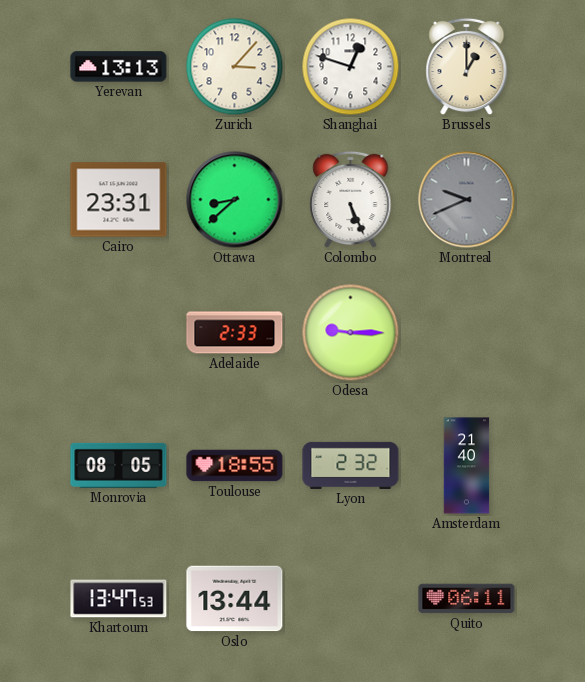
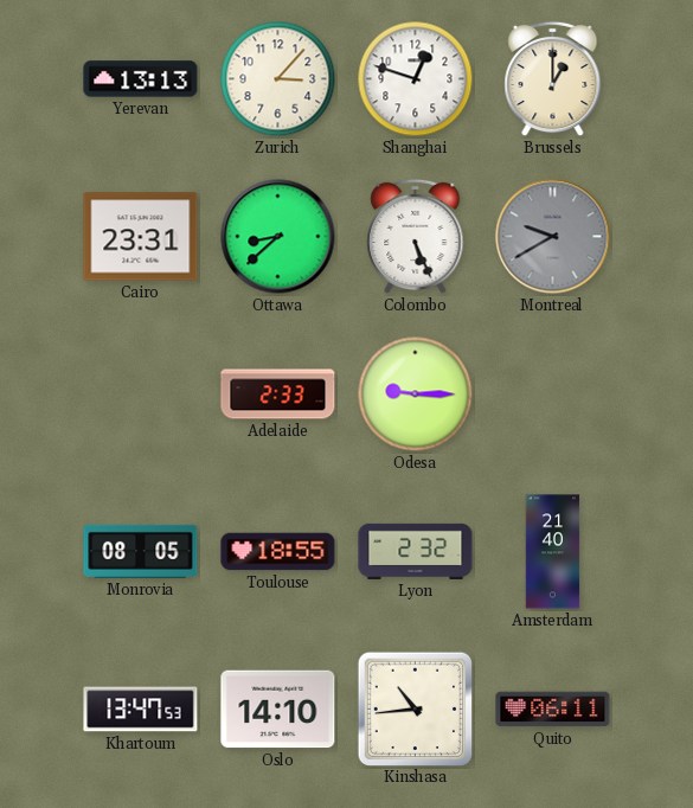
Montreal: 9:41 -> 9:40
Oslo: 13:44 -> 14:10
Kinshasa: none -> 10:44
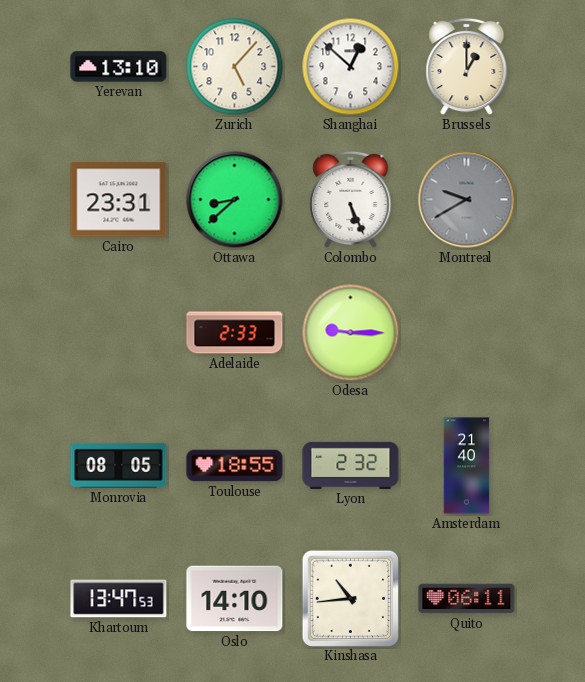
Yerevan: 13:13 -> 13:10
Zurich: 3:07 -> 5:07
Shanghai: 12:48 -> 12:52
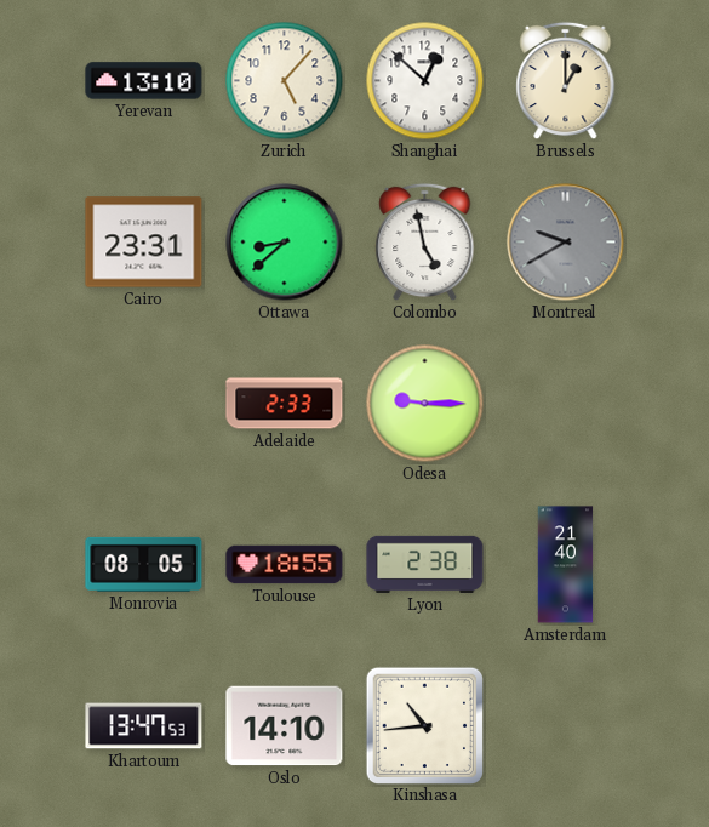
Colombo: 5:26 -> 4:58
Lyon: 2:32 -> 2:38
Quito: 06:11 -> none
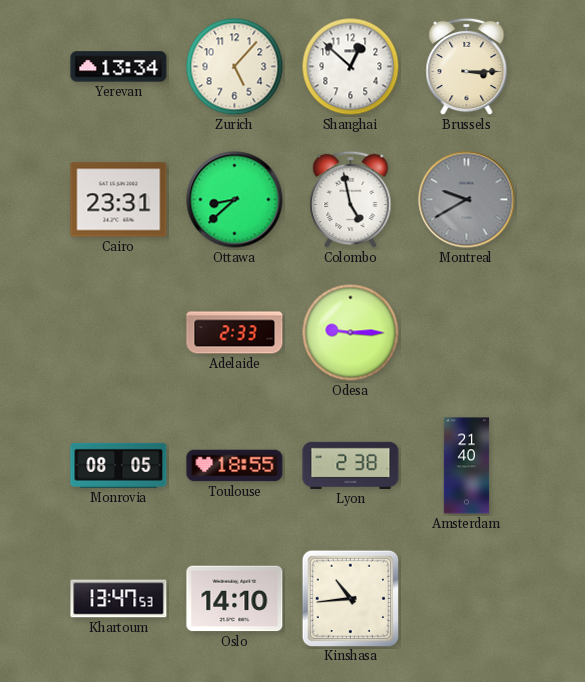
Yerevan: 13:10 -> 13:34
Brussels: 1:00 -> 3:15
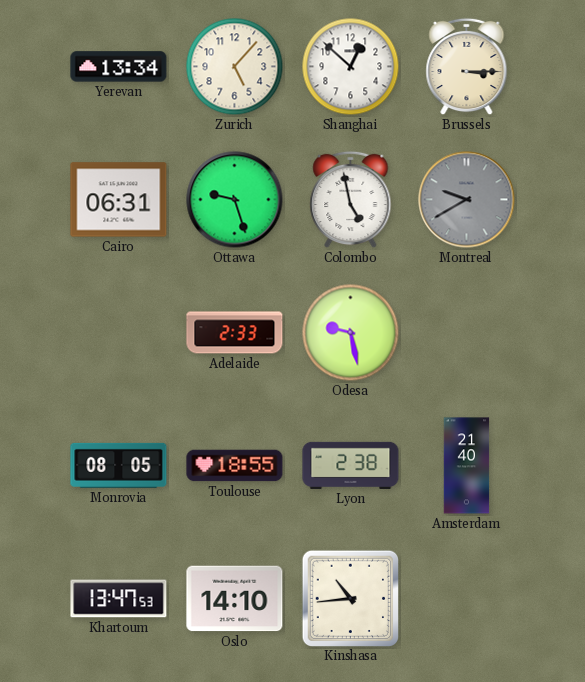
Cairo: 23:31 -> 06:31
Ottawa: 8:38 -> 9:27
Odesa: 9:15 -> 9:28
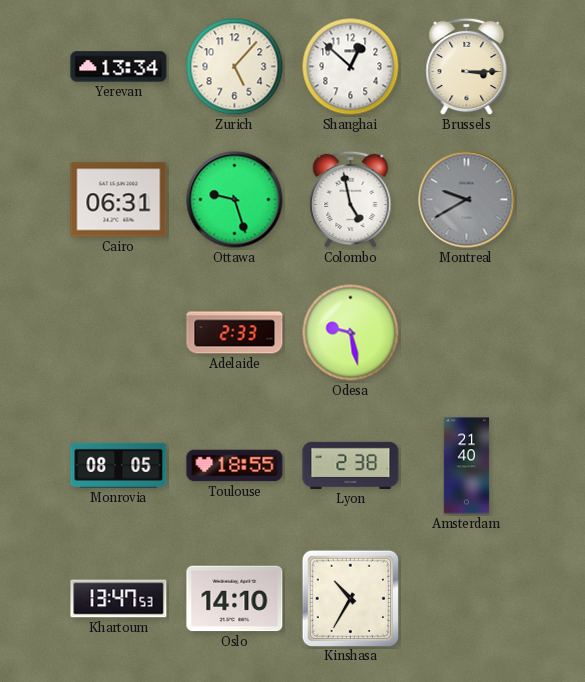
Kinshasa: 10:44 -> 10:35
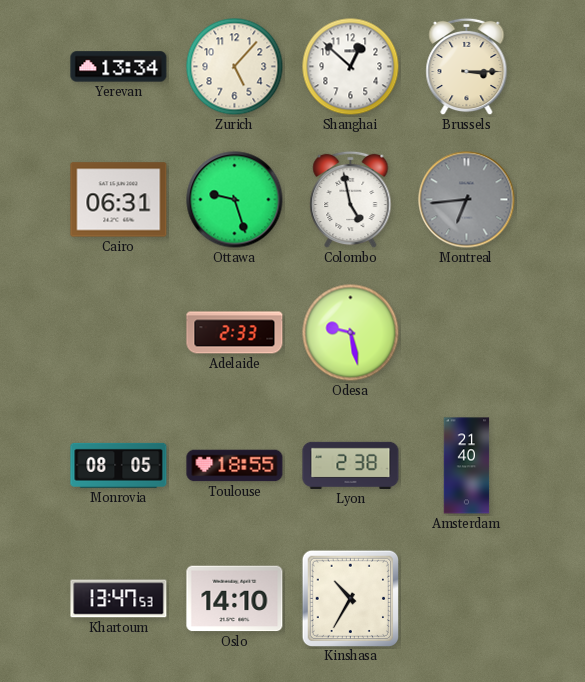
Montreal: 9:40 -> 6:44
